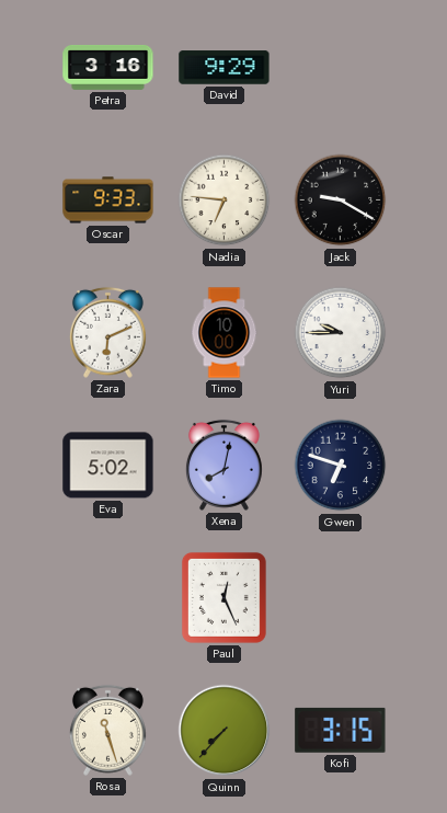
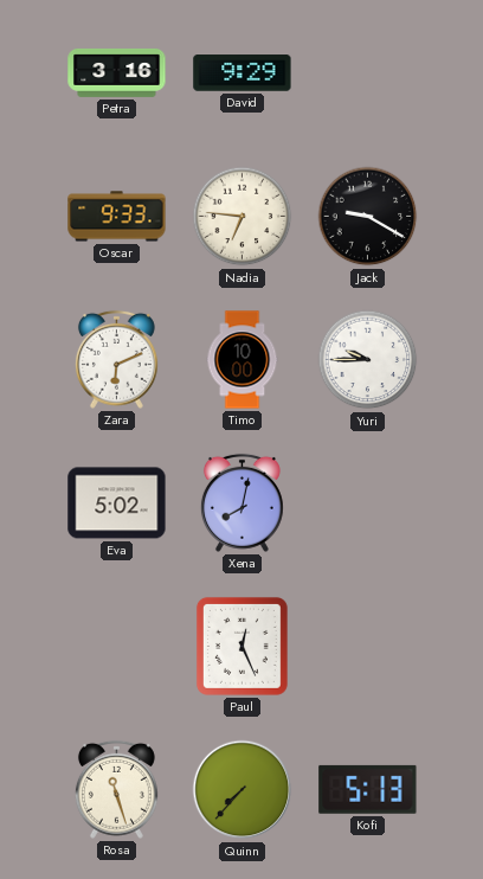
Gwen: 6:48 -> none
Kofi: 3:15 -> 5:13
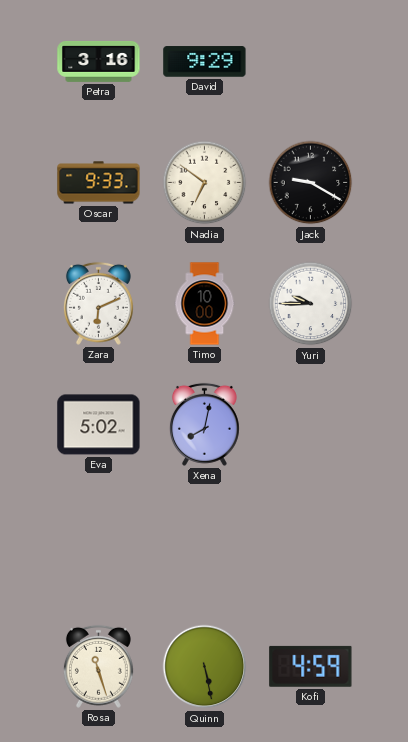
Nadia: 6:46 -> 6:51
Paul: 12:26 -> none
Quinn: 7:37 -> 5:28
Kofi: 5:13 -> 4:59
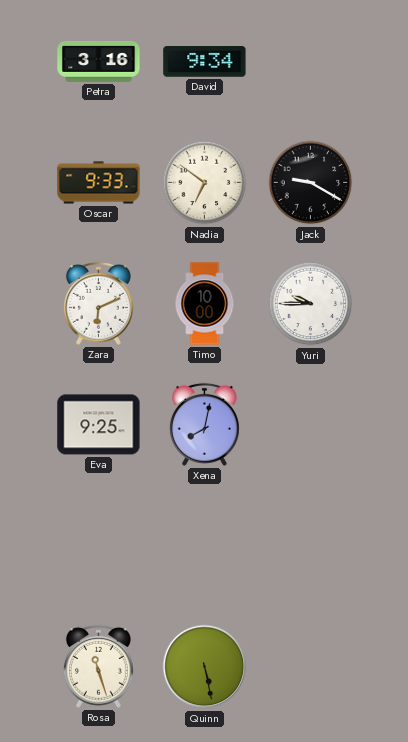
David: 9:29 -> 9:34
Eva: 5:02 -> 9:25
Kofi: 4:59 -> none
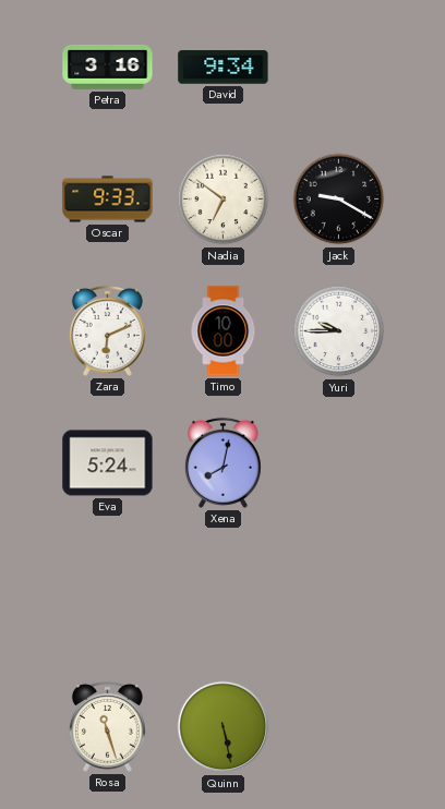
Eva: 9:25 -> 5:24
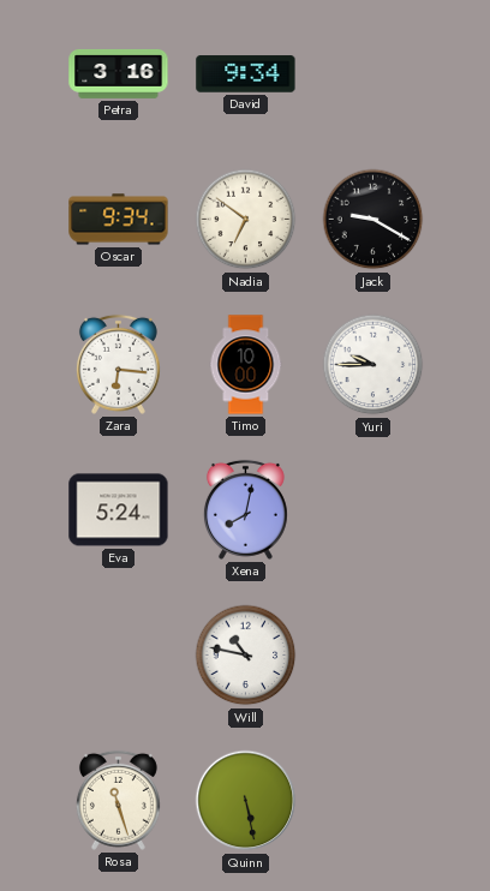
Oscar: 9:33 -> 9:34
Zara: 6:11 -> 6:16
Will: none -> 10:47
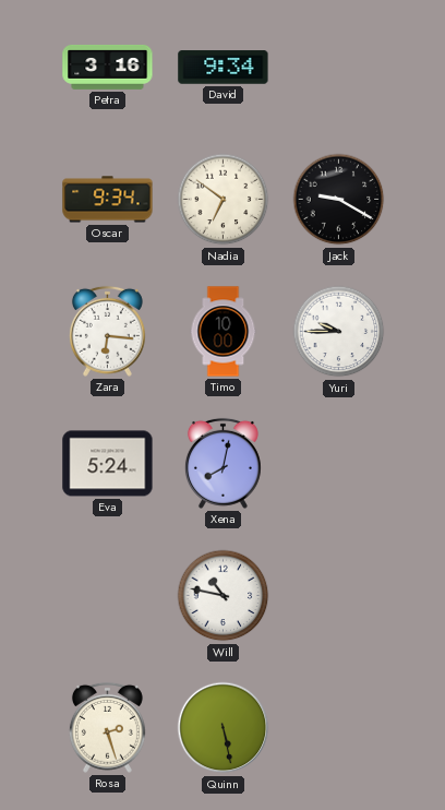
Rosa: 11:27 -> 2:27
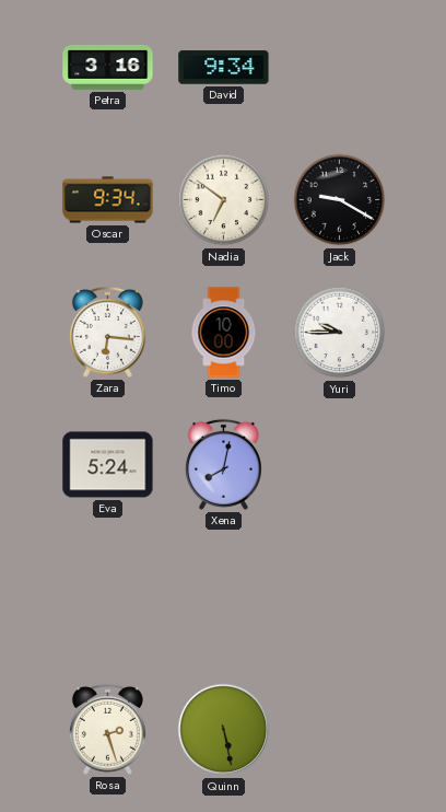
Will: 10:47 -> none
